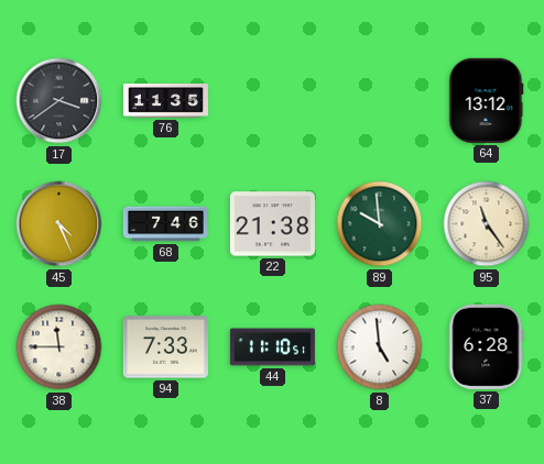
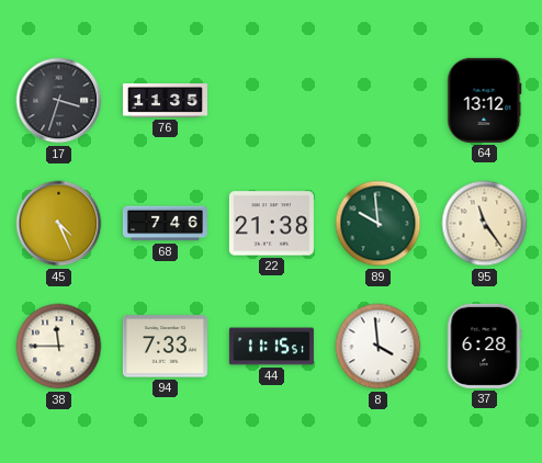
17: 3:39 -> 3:33
44: 11:10 -> 11:15
8: 4:59 -> 3:59
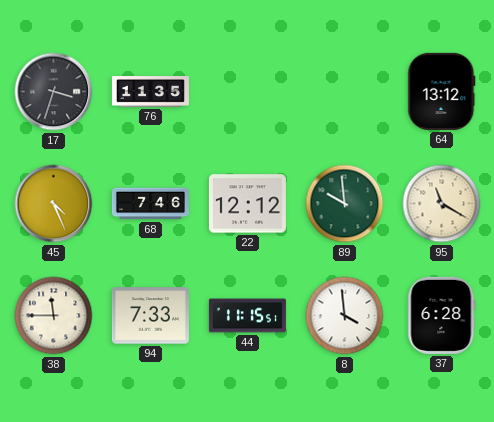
22: 21:38 -> 12:12
95: 11:24 -> 11:20
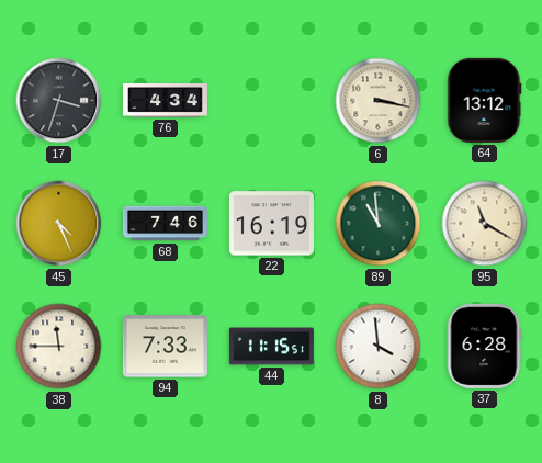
76: 11:35 -> 4:34
6: none -> 3:17
22: 12:12 -> 16:19
89: 9:59 -> 10:59
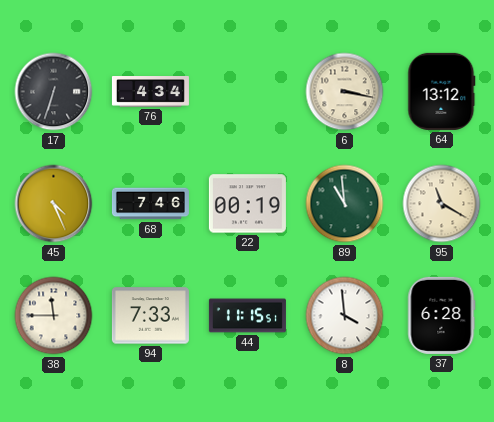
17: 3:33 -> 6:33
22: 16:19 -> 00:19
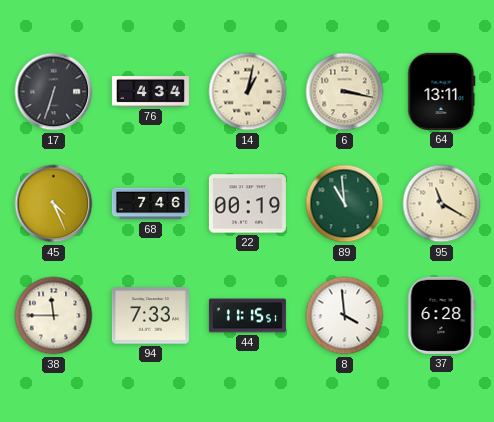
14: none -> 1:02
64: 13:12 -> 13:11
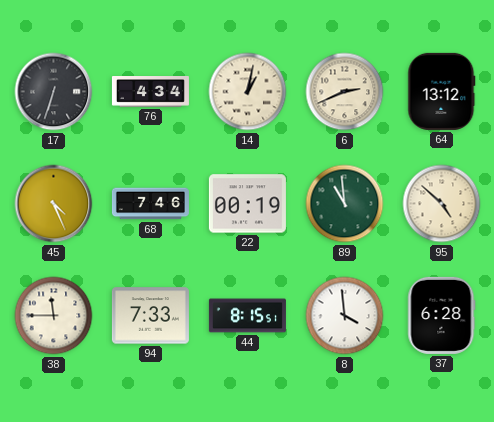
6: 3:17 -> 2:41
64: 13:11 -> 13:12
95: 11:20 -> 4:52
44: 11:15 -> 8:15
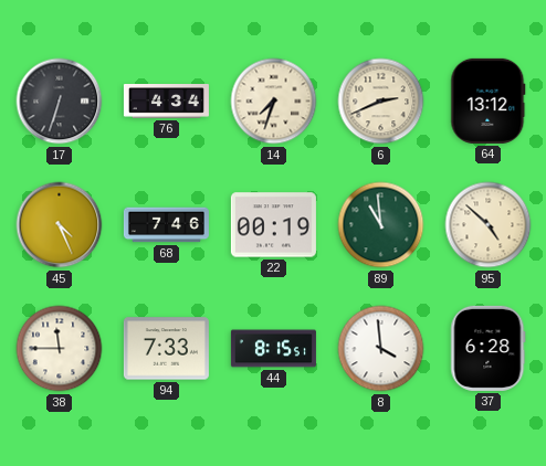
14: 1:02 -> 7:33
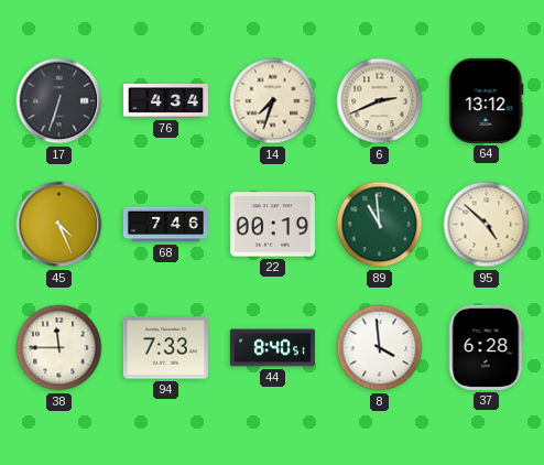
44: 8:15 -> 8:40
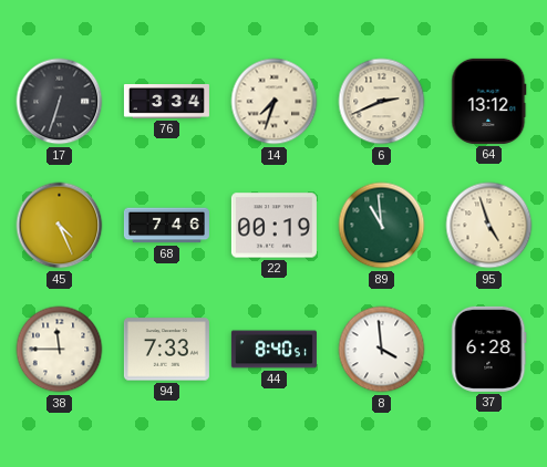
76: 4:34 -> 3:34
95: 4:52 -> 4:57
